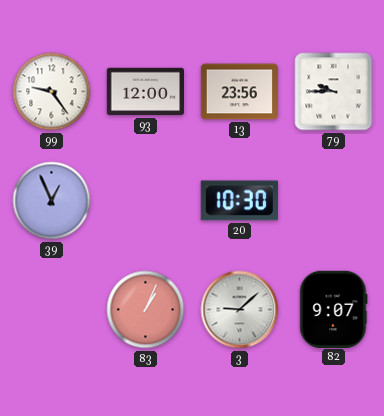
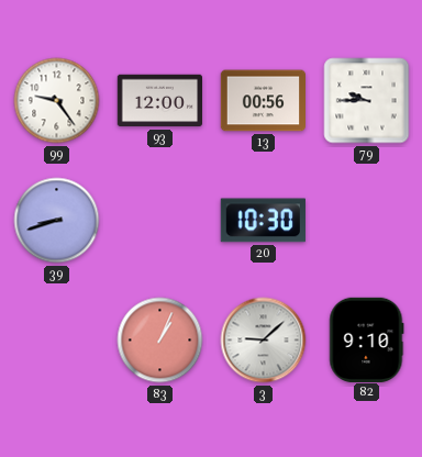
13: 23:56 -> 00:56
39: 12:56 -> 8:42
82: 9:07 -> 9:10
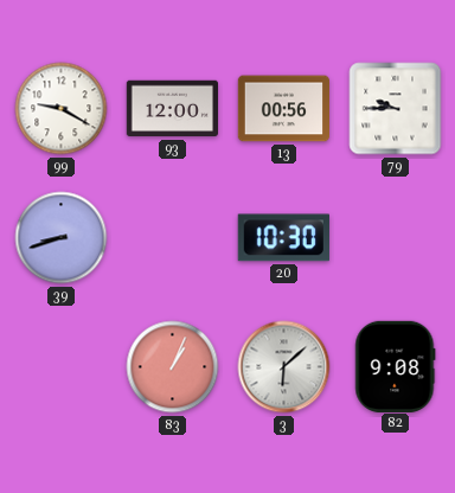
99: 9:24 -> 9:20
3: 9:08 -> 6:08
82: 9:10 -> 9:08
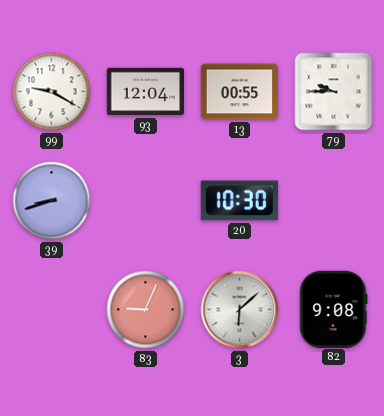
93: 12:00 -> 12:04
13: 00:56 -> 00:55
83: 1:04 -> 9:04
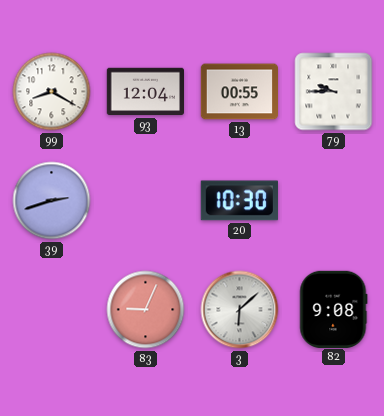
99: 9:20 -> 8:20
39: 8:42 -> 2:42
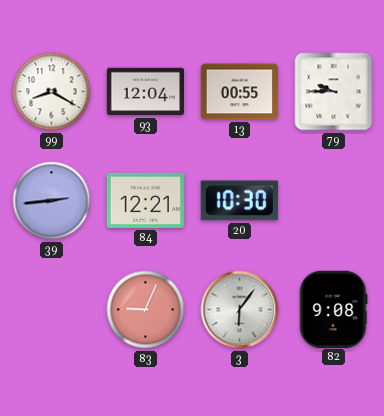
39: 2:42 -> 2:44
84: none -> 12:21
3: 6:08 -> 6:06
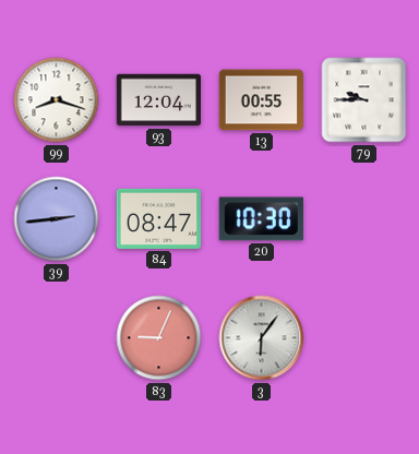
99: 8:20 -> 8:18
84: 12:21 -> 08:47
82: 9:08 -> none
